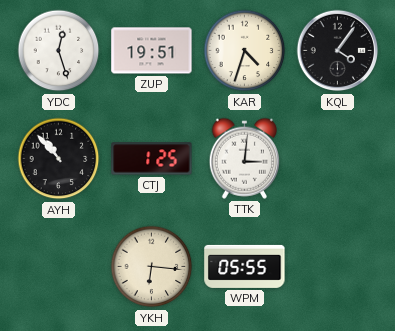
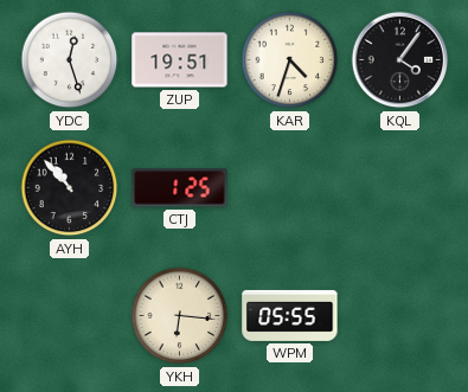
TTK: 3:01 -> none
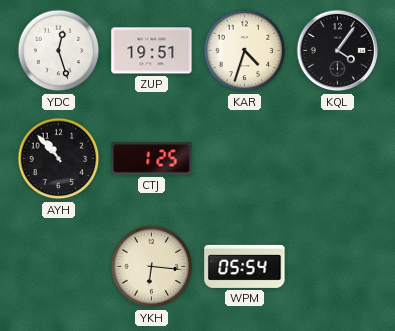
WPM: 05:55 -> 05:54
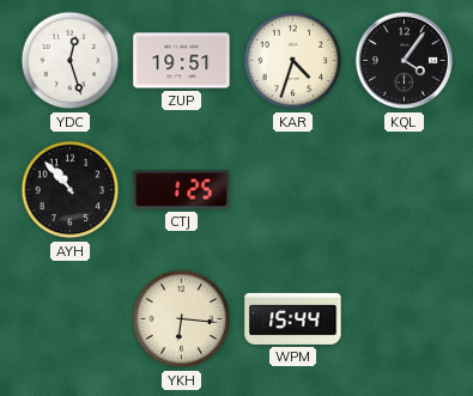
WPM: 05:54 -> 15:44
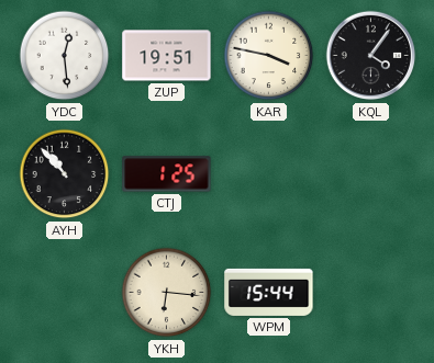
YDC: 12:27 -> 12:29
KAR: 4:33 -> 3:47
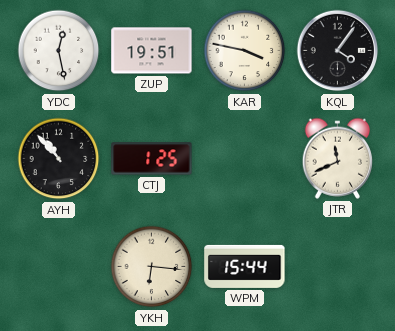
YDC: 12:29 -> 12:28
JTR: none -> 11:41
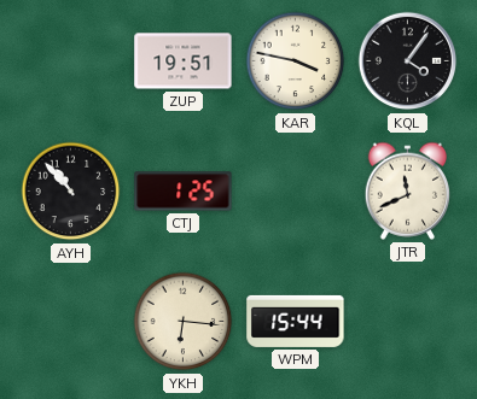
YDC: 12:28 -> none
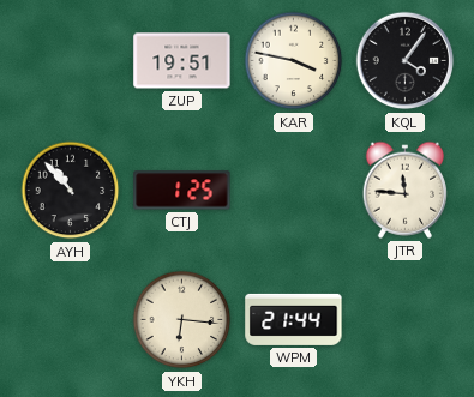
JTR: 11:41 -> 11:46
WPM: 15:44 -> 21:44
